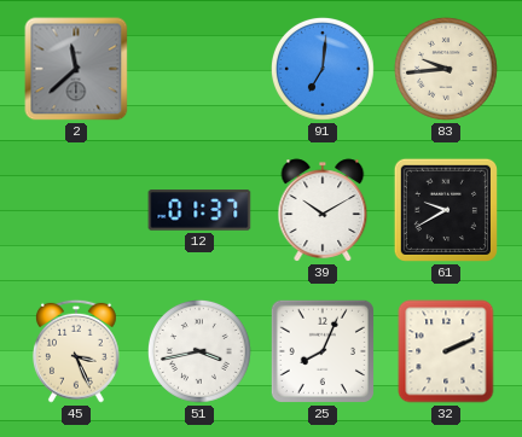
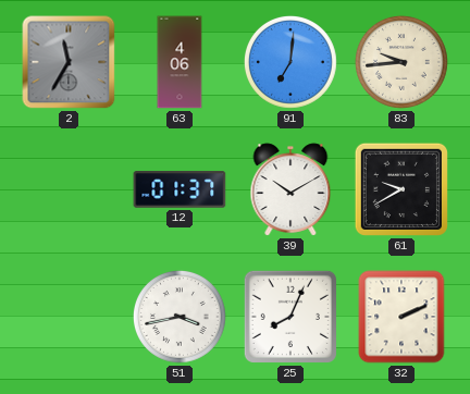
2: 11:38 -> 11:35
63: none -> 4:06
45: 3:26 -> none
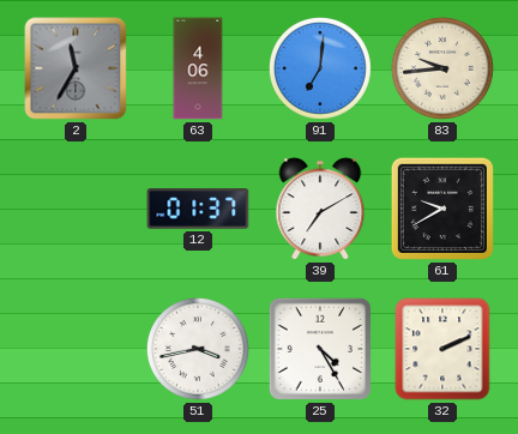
39: 10:10 -> 7:10
25: 8:04 -> 4:25
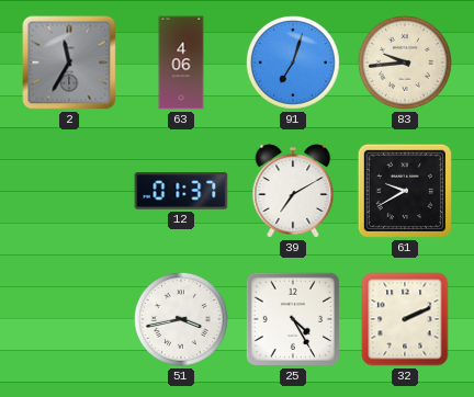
91: 7:01 -> 7:03
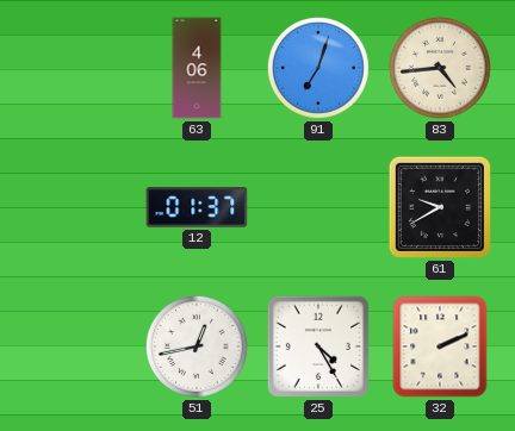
2: 11:35 -> none
83: 9:44 -> 4:44
39: 7:10 -> none
51: 3:43 -> 12:43
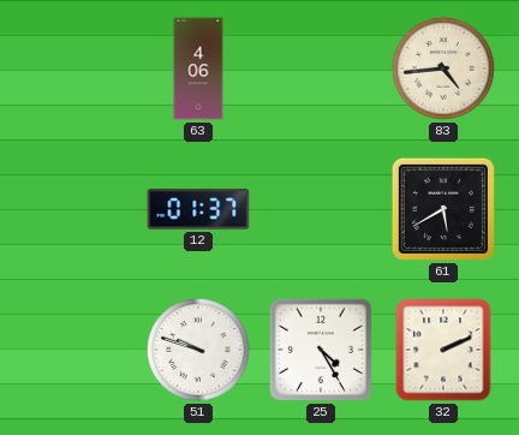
91: 7:03 -> none
61: 9:40 -> 5:40
51: 12:43 -> 9:48
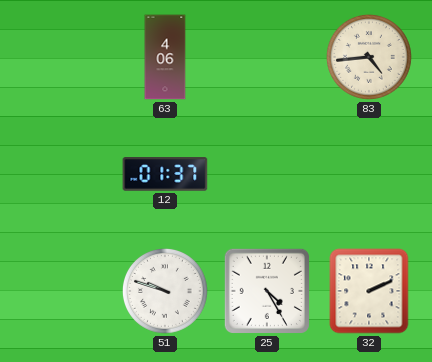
61: 5:40 -> none
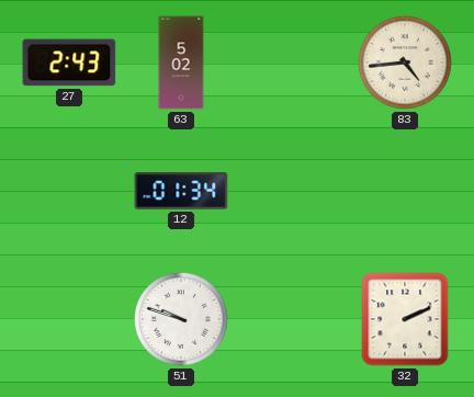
27: none -> 2:43
63: 4:06 -> 5:02
12: 01:37 -> 01:34
25: 4:25 -> none
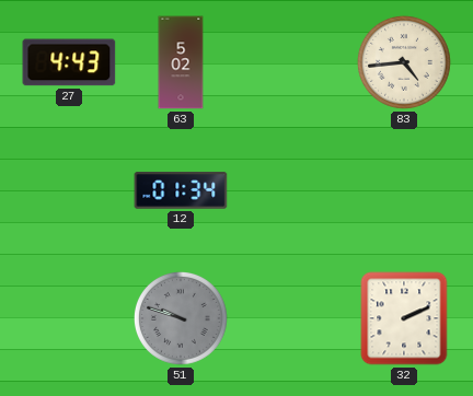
27: 2:43 -> 4:43
51 dial: white -> grey
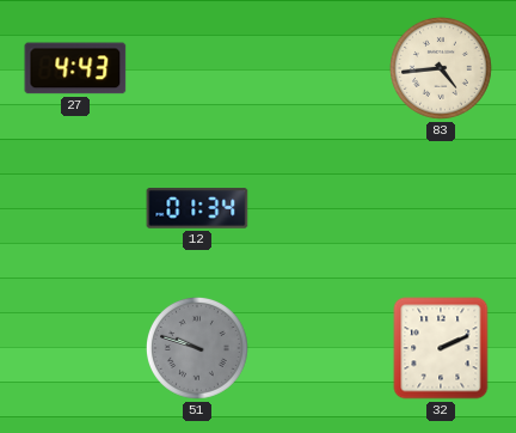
63: 5:02 -> none
